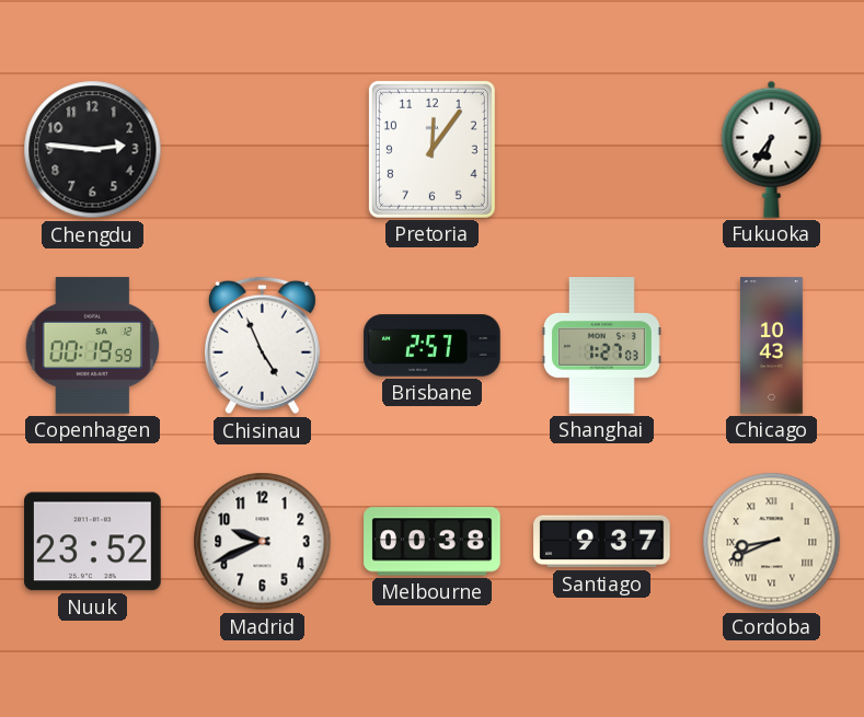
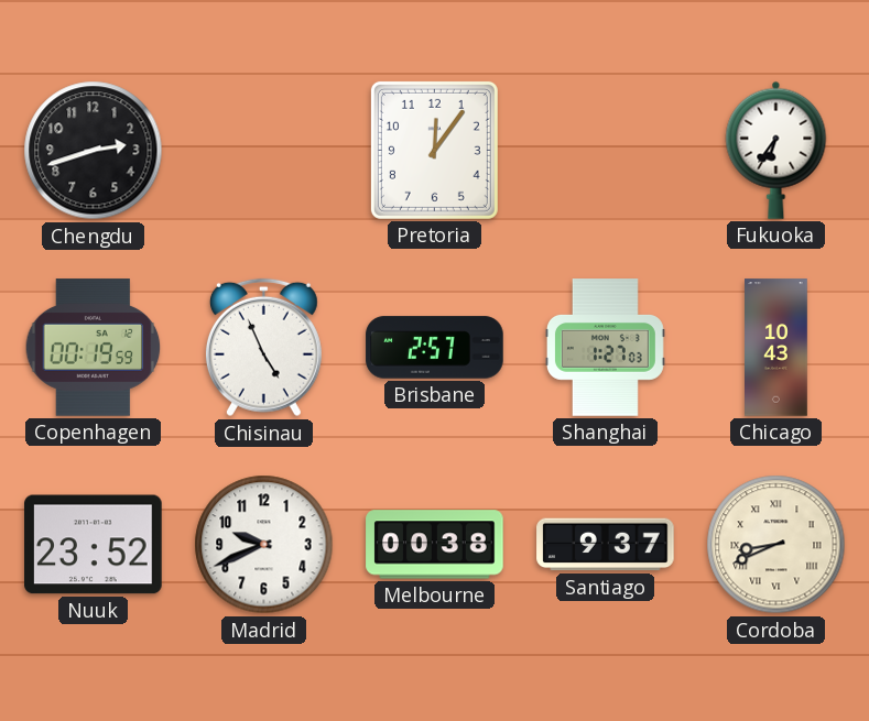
Chengdu: 2:46 -> 2:42
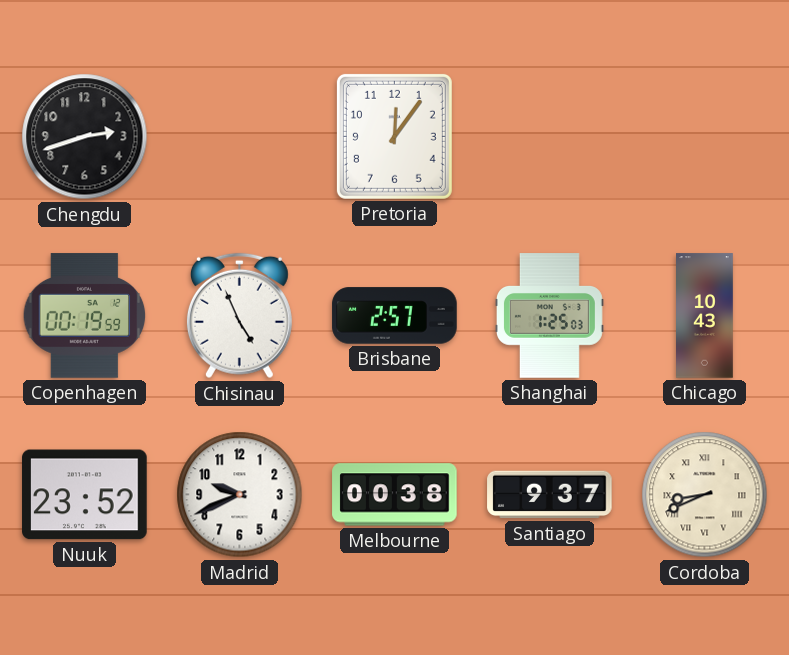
Fukuoka: 6:36 -> none
Shanghai: 1:27 -> 1:25
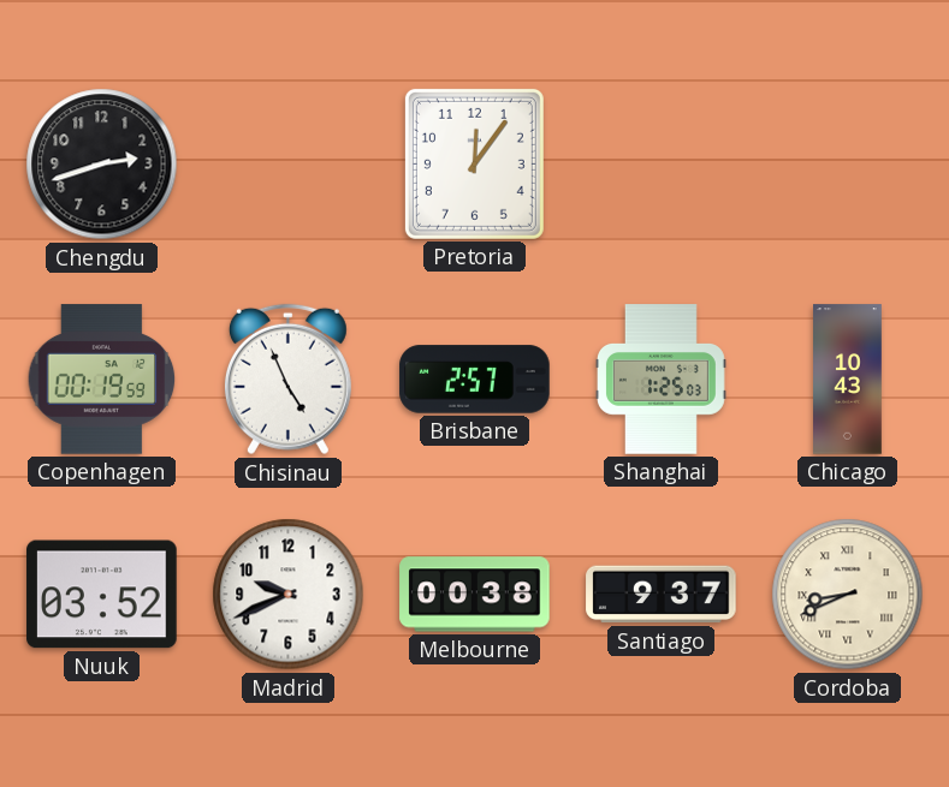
Nuuk: 23:52 -> 03:52
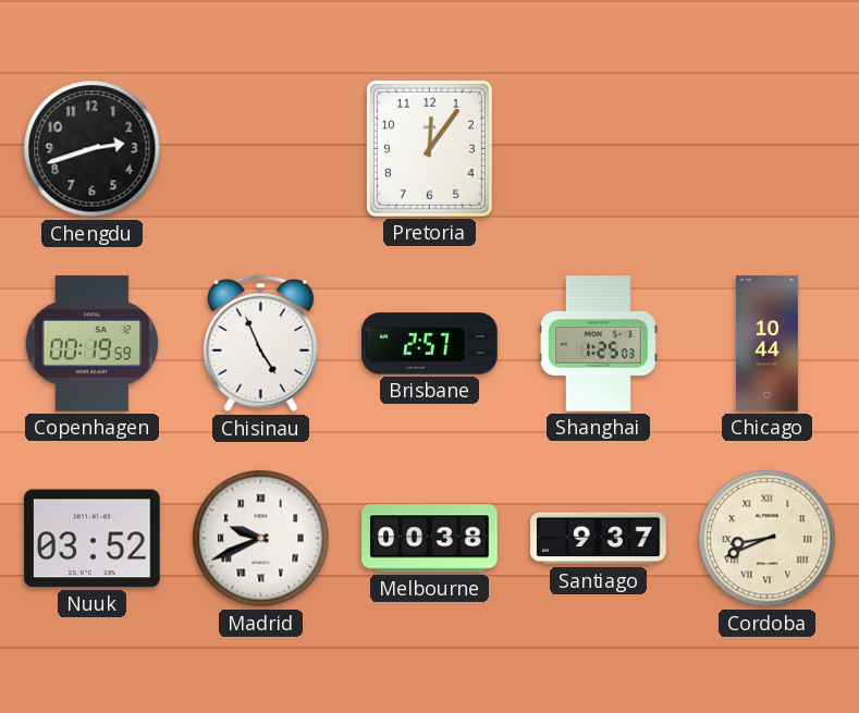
Chicago: 10:43 -> 10:44
Madrid numerals: Arabic -> Roman
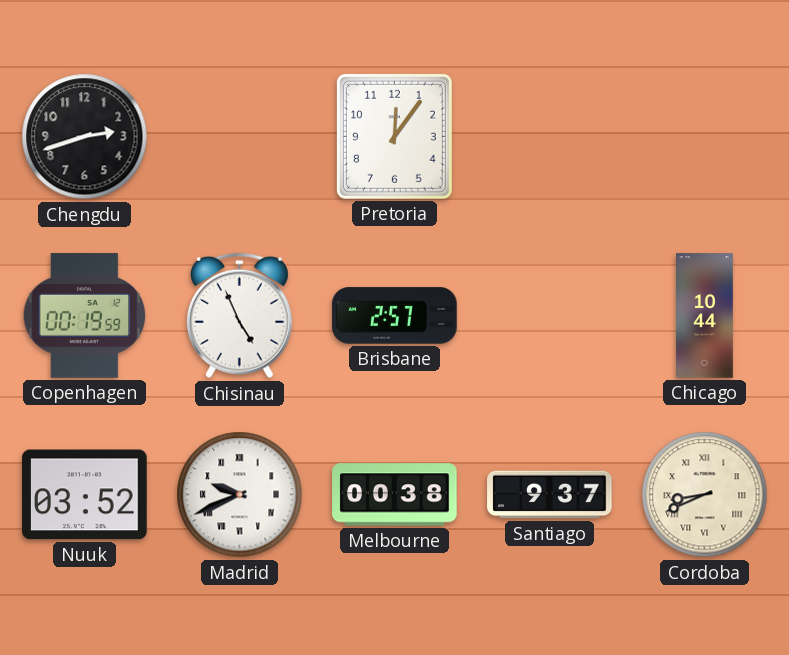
Shanghai: 1:25 -> none
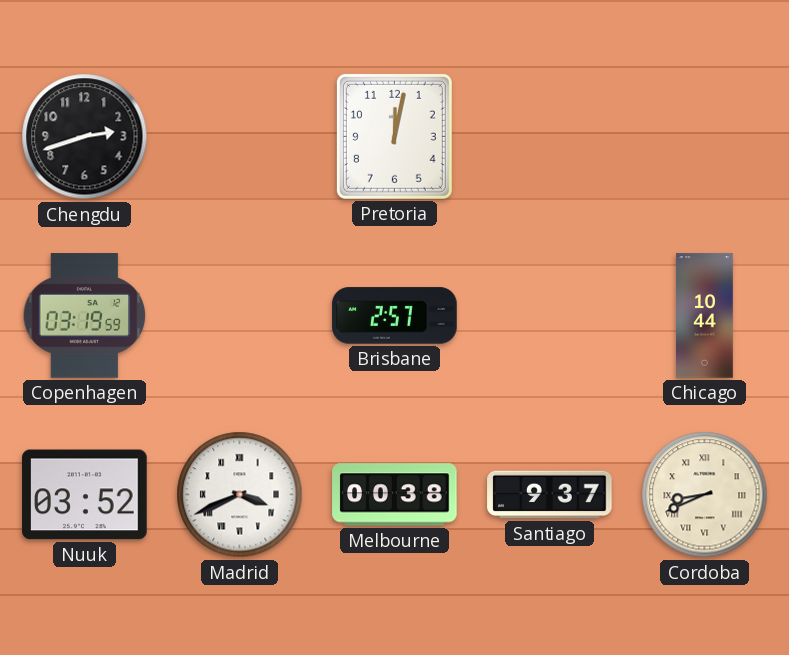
Pretoria: 12:06 -> 12:02
Copenhagen: 00:19 -> 03:19
Chisinau: 4:56 -> none
Madrid: 9:41 -> 3:41
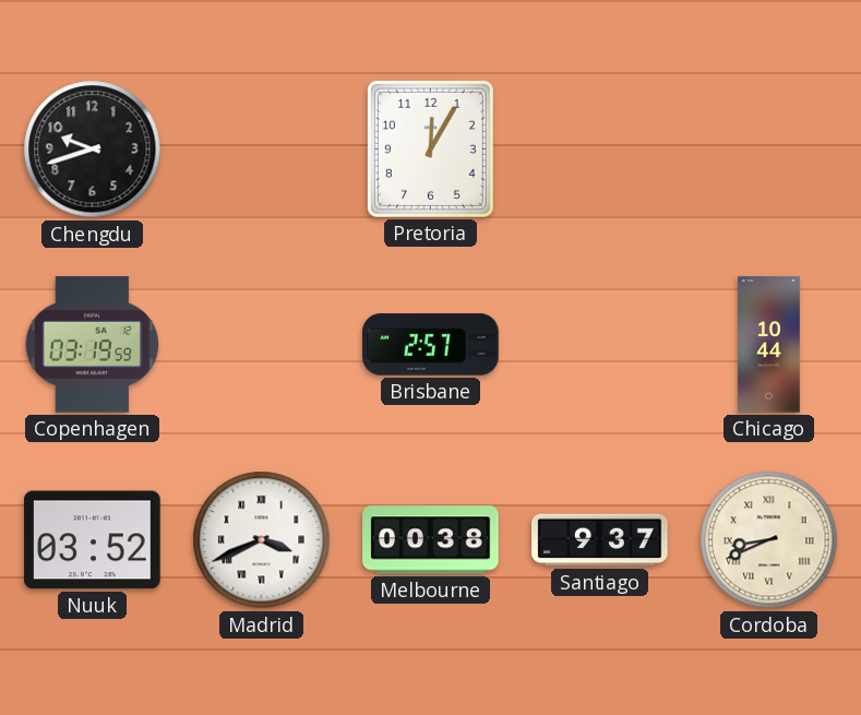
Chengdu: 2:42 -> 9:42
Pretoria: 12:02 -> 12:05
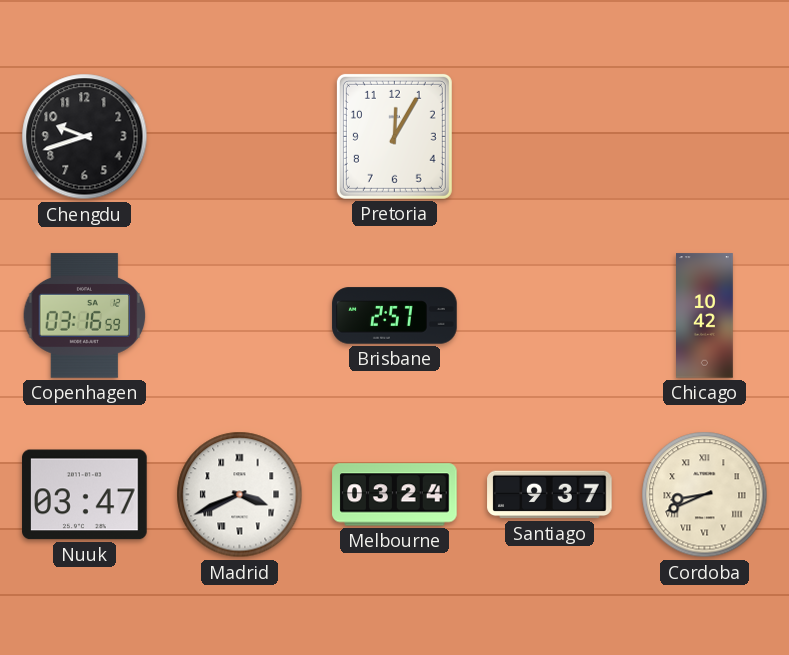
Copenhagen: 03:19 -> 03:16
Chicago: 10:44 -> 10:42
Nuuk: 03:52 -> 03:47
Melbourne: 00:38 -> 03:24
